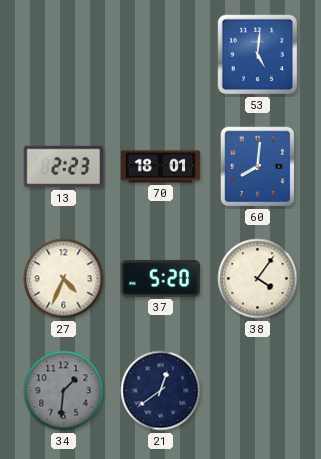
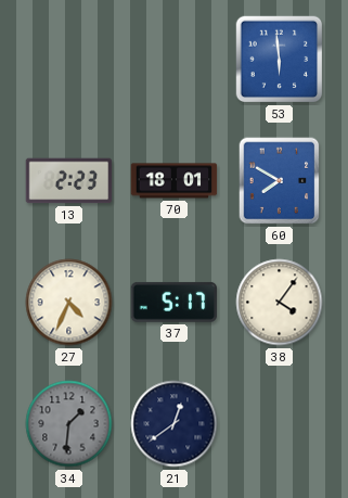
53: 5:01 -> 5:59
60: 8:01 -> 7:50
37: 5:20 -> 5:17
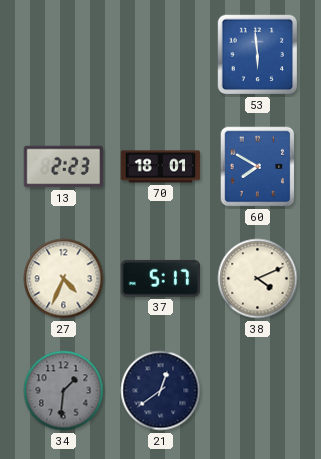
38: 4:06 -> 4:11
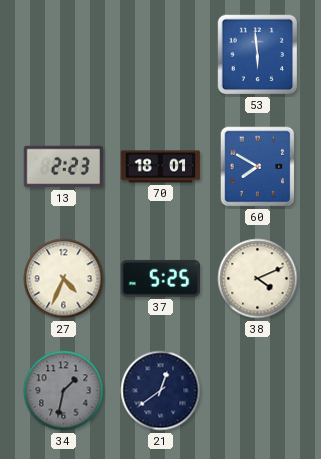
37: 5:17 -> 5:25
34: 1:31 -> 1:32
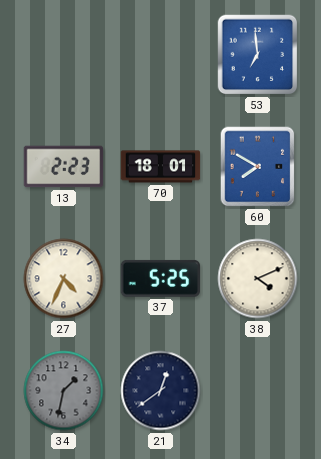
53: 5:59 -> 6:59
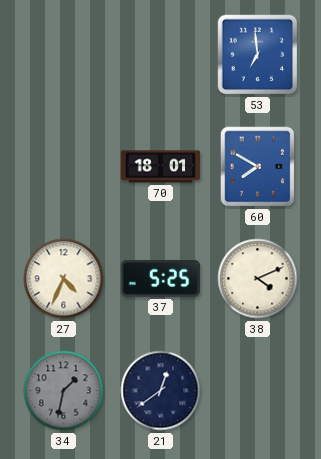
13: 2:23 -> none
